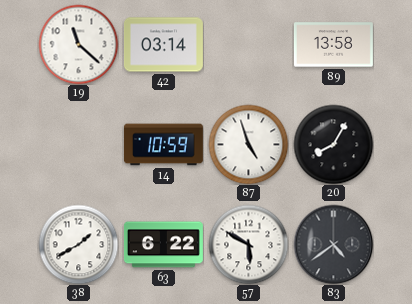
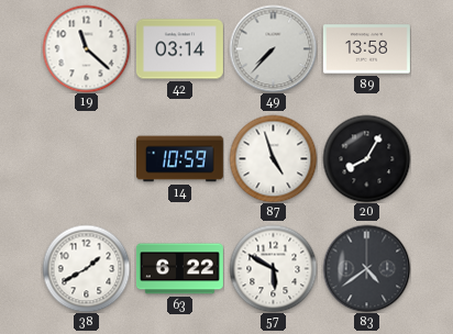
49: none -> 7:37
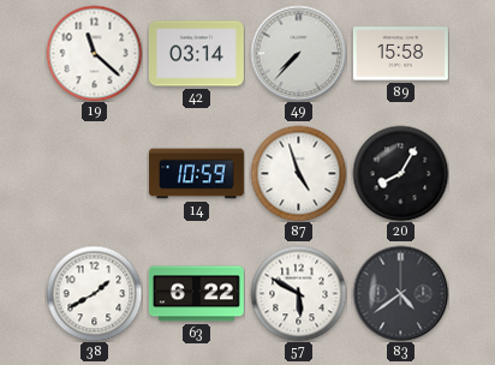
89: 13:58 -> 15:58
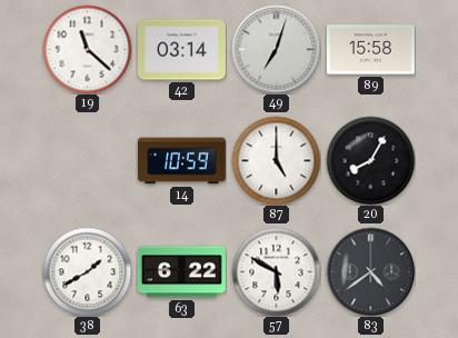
49: 7:37 -> 7:03
87: 4:57 -> 5:00
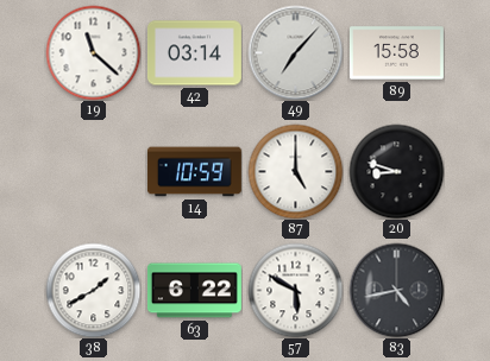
49: 7:03 -> 7:07
20: 8:05 -> 8:48
83: 4:39 -> 4:43
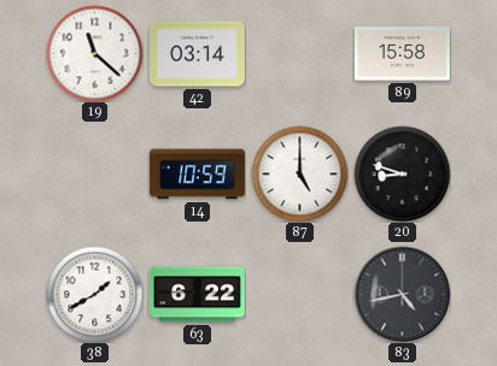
49: 7:07 -> none
57: 5:50 -> none
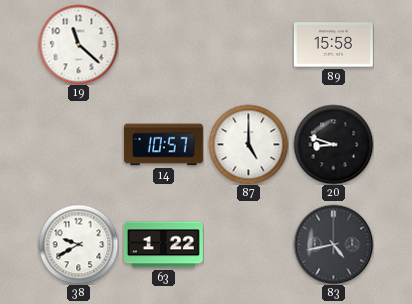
42: 03:14 -> none
14: 10:59 -> 10:57
38: 1:40 -> 9:40
63: 6:22 -> 1:22
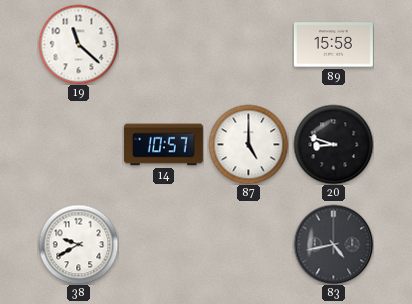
63: 1:22 -> none
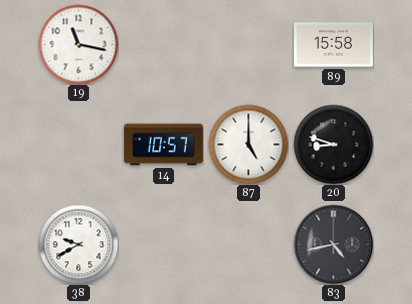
19: 11:22 -> 11:17
